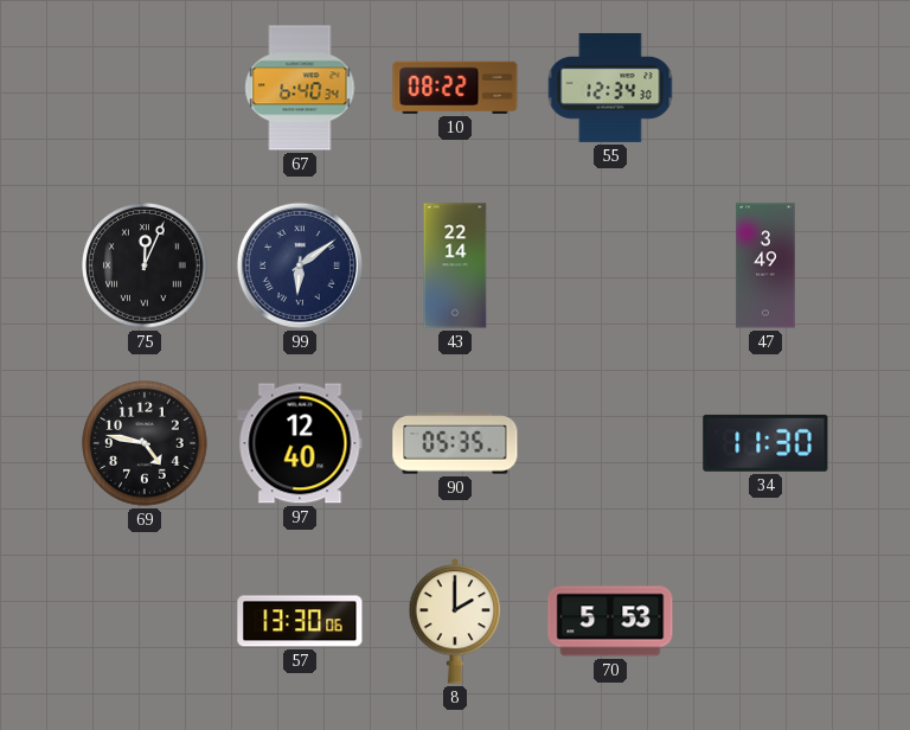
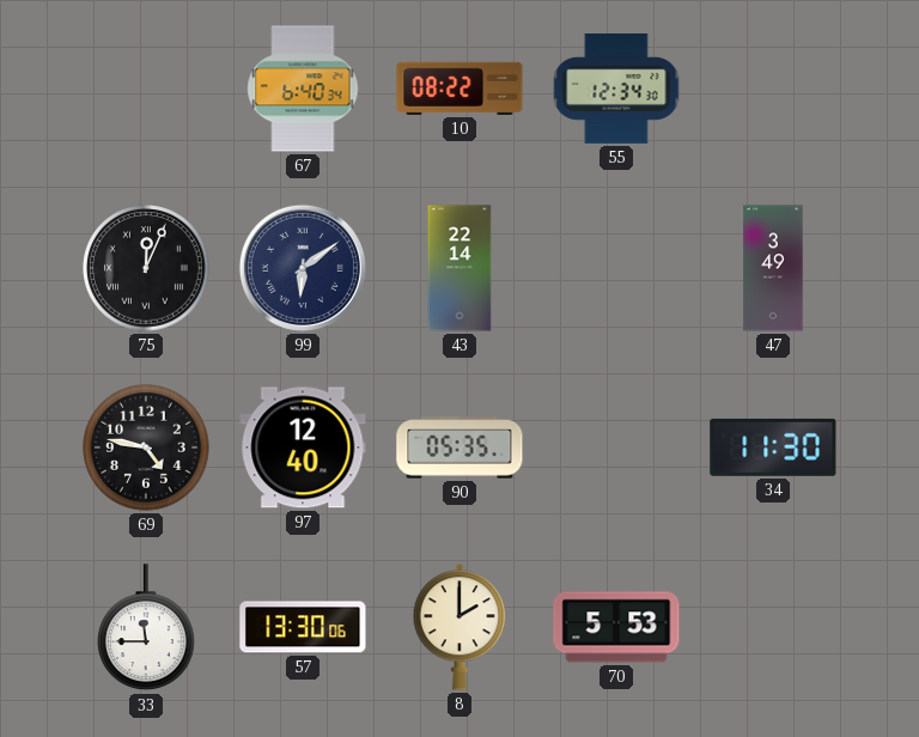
33: none -> 11:45
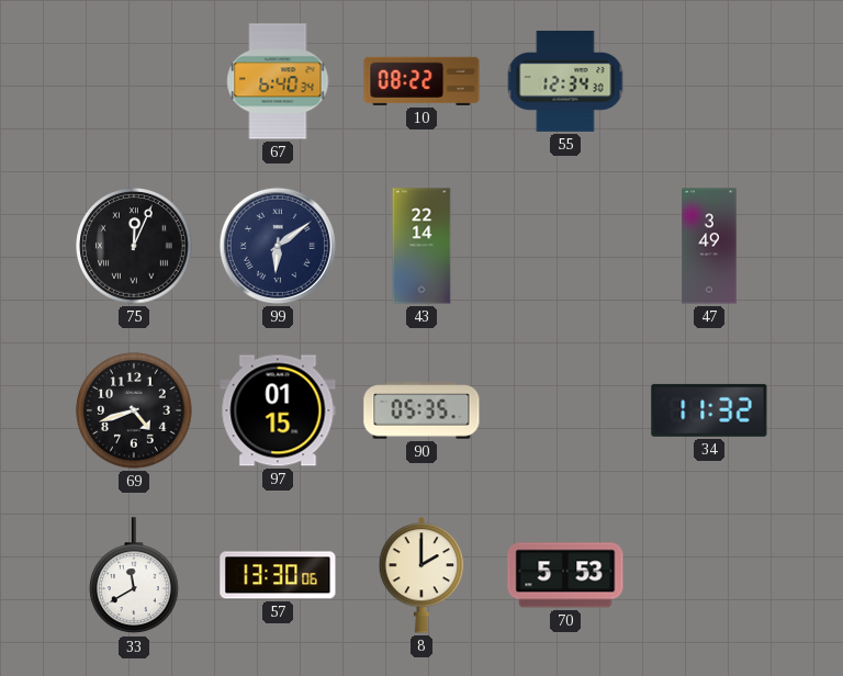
69: 4:47 -> 4:42
97: 12:40 -> 01:15
34: 11:30 -> 11:32
33: 11:45 -> 11:40
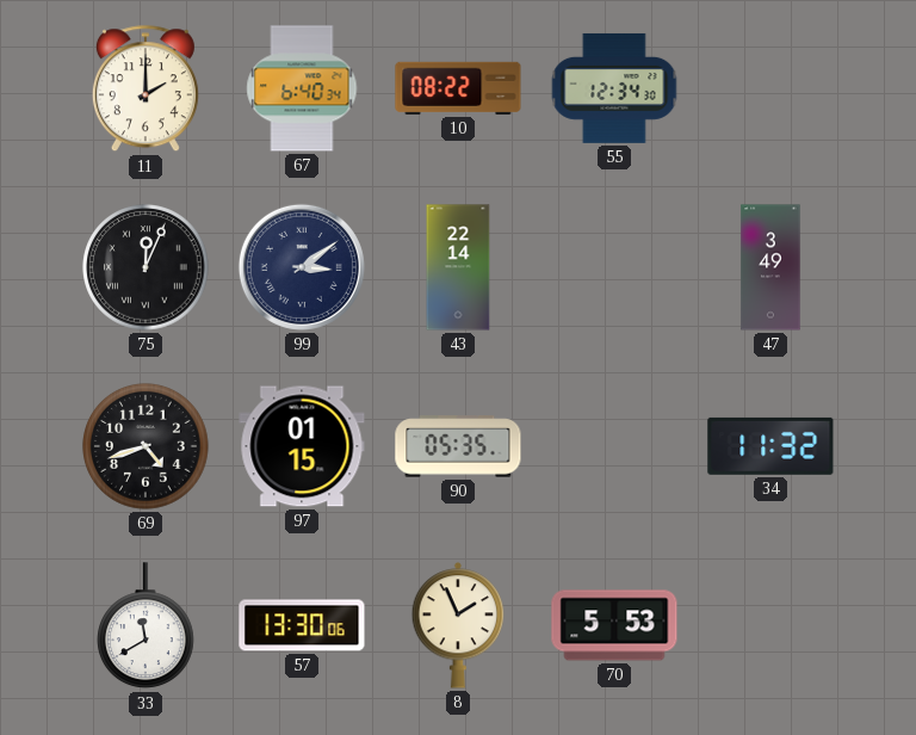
11: none -> 2:00
99: 6:09 -> 3:09
8: 2:00 -> 1:56
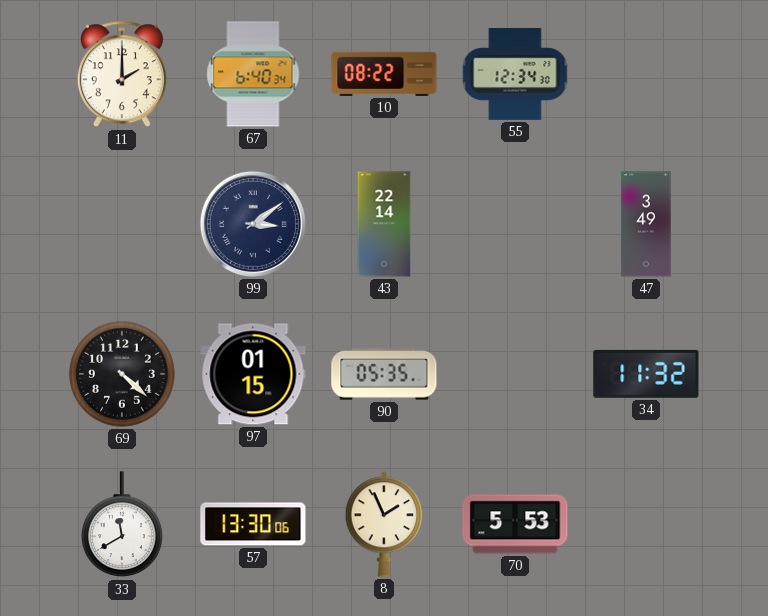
75: 12:04 -> none
69: 4:42 -> 4:22
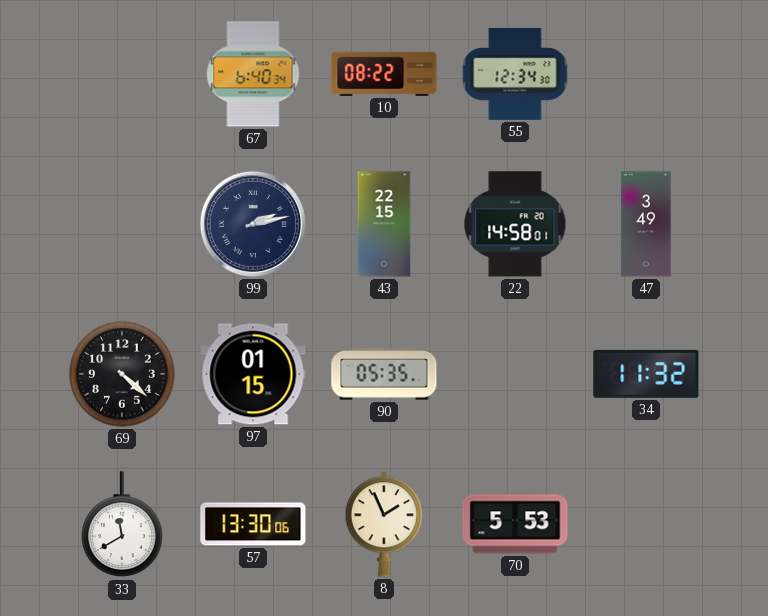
11: 2:00 -> none
99: 3:09 -> 2:13
43: 22:14 -> 22:15
22: none -> 14:58
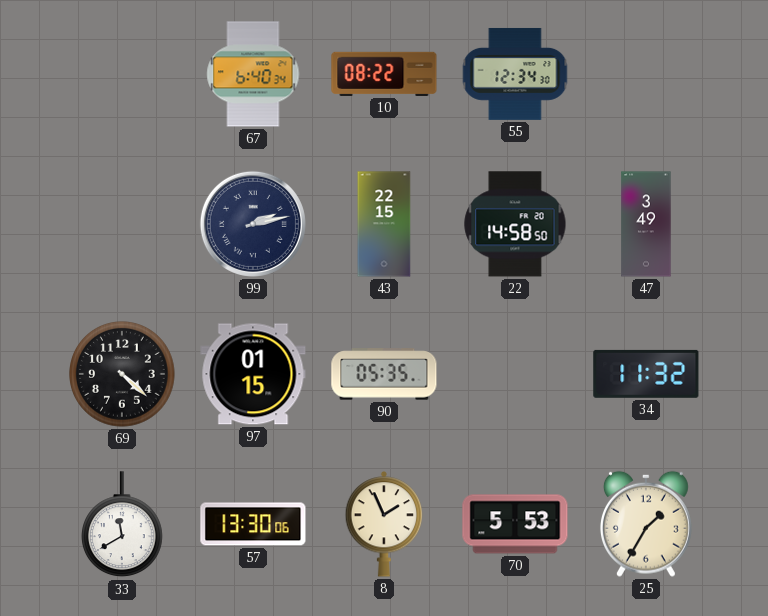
22: 14:58:01 -> 14:58:50
25: none -> 1:35
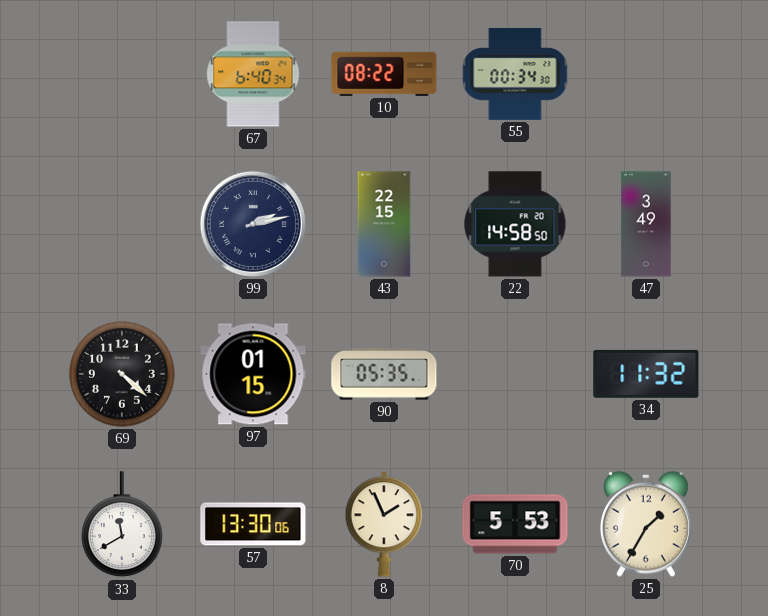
55: 12:34 -> 00:34
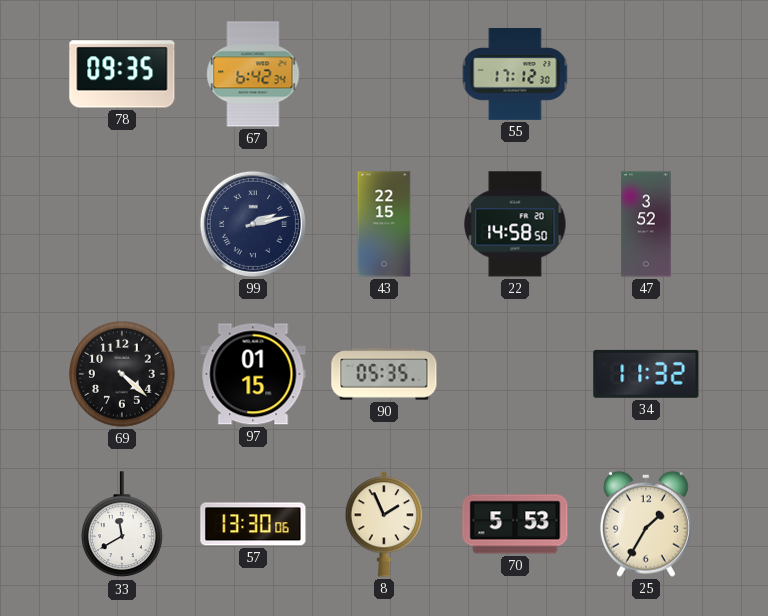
78: none -> 09:35
67: 6:40 -> 6:42
10: 08:22 -> none
55: 00:34 -> 17:12
47: 3:49 -> 3:52
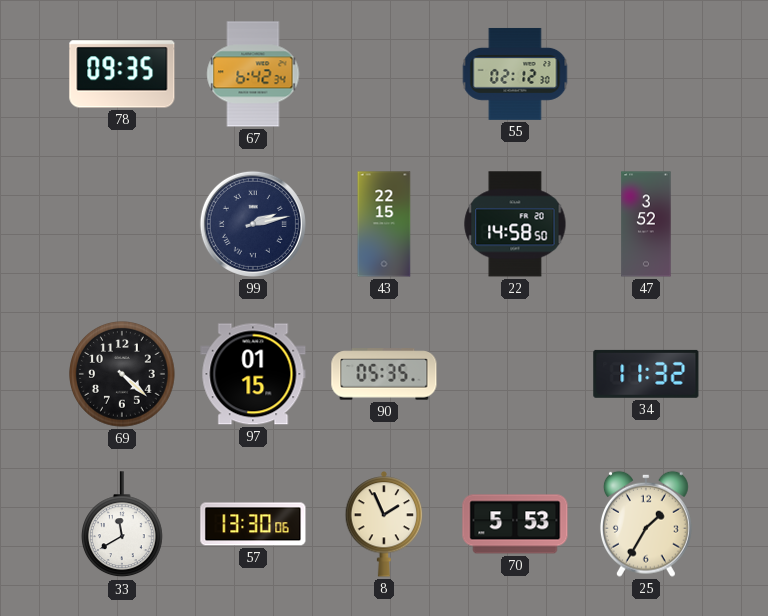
55: 17:12 -> 02:12
